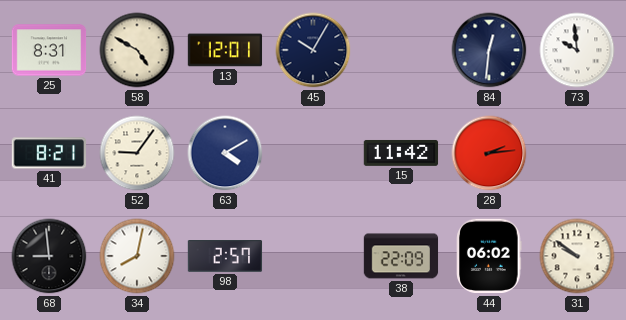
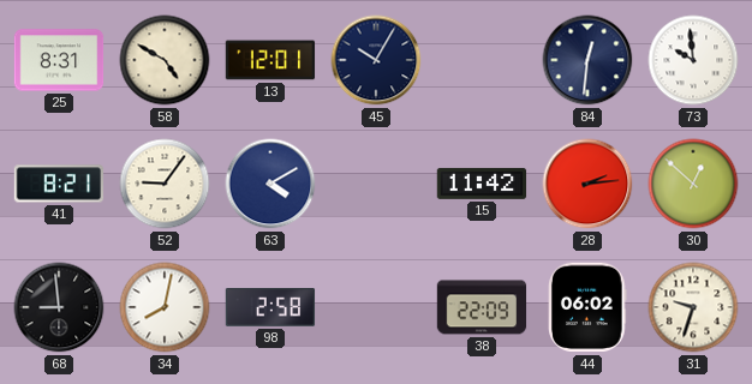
30: none -> 12:52
98: 2:57 -> 2:58
31: 9:51 -> 9:33
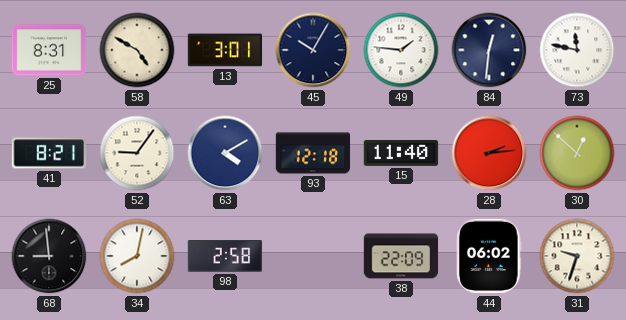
13: 12:01 -> 3:01
49: none -> 1:46
73: 9:59 -> 11:47
93: none -> 12:18
15: 11:42 -> 11:40
